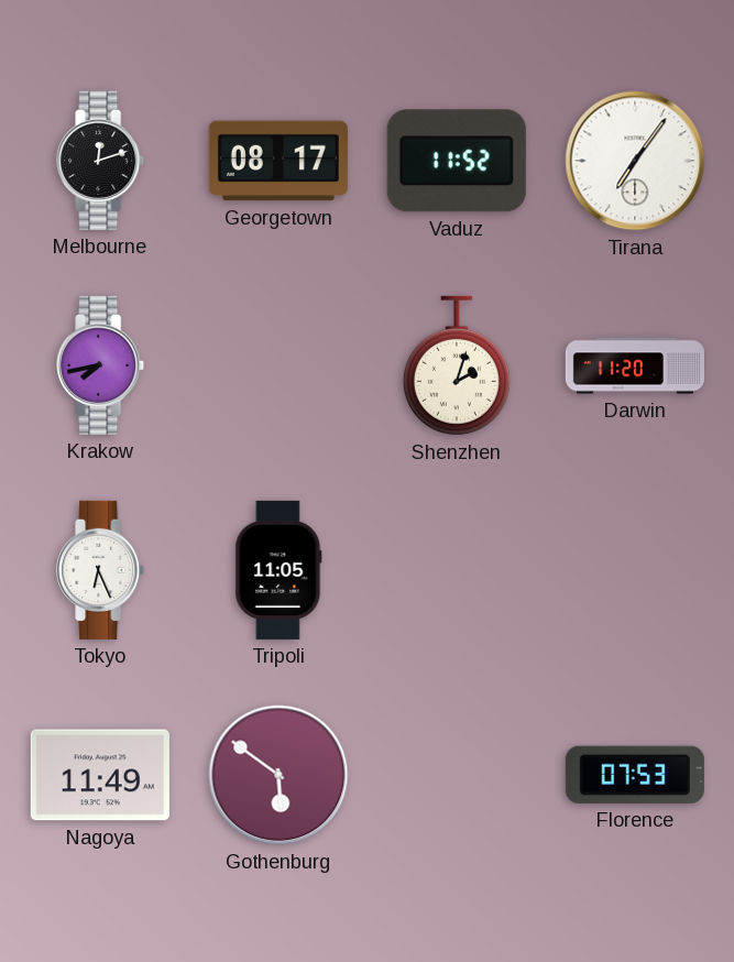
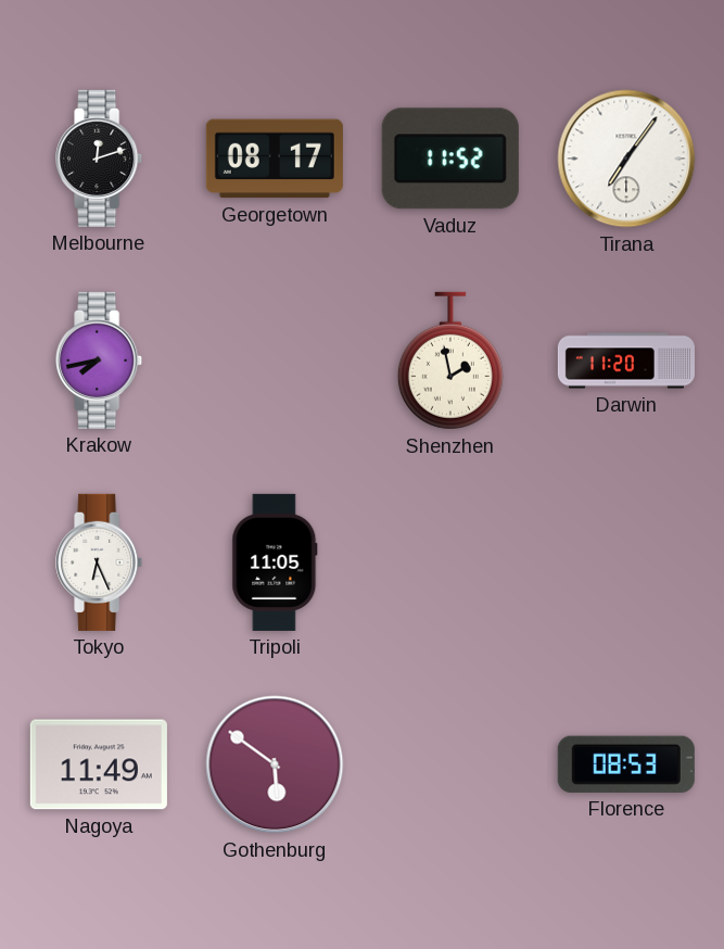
Shenzhen: 2:03 -> 1:58
Florence: 07:53 -> 08:53
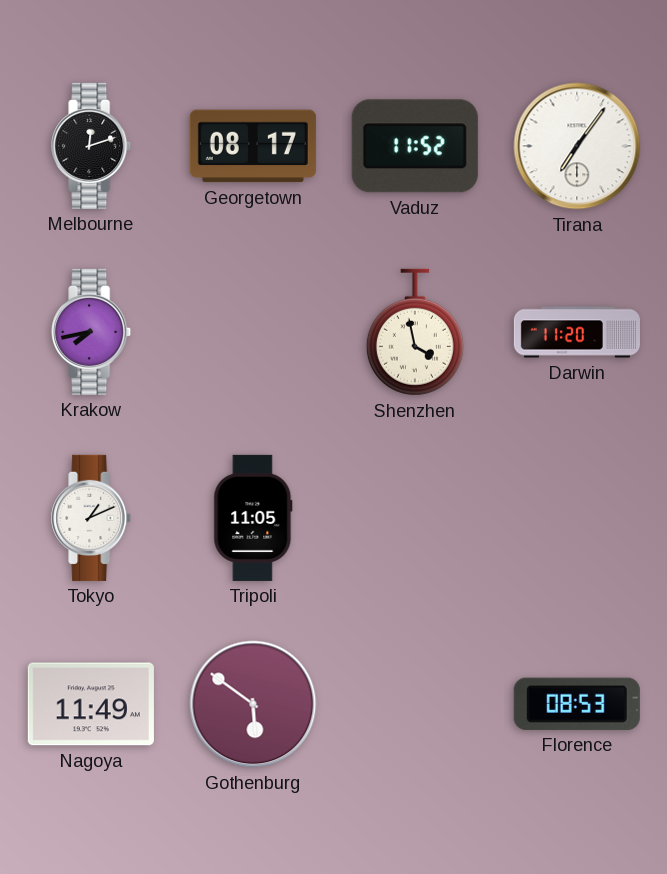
Shenzhen: 1:58 -> 3:58
Tokyo: 6:26 -> 1:11
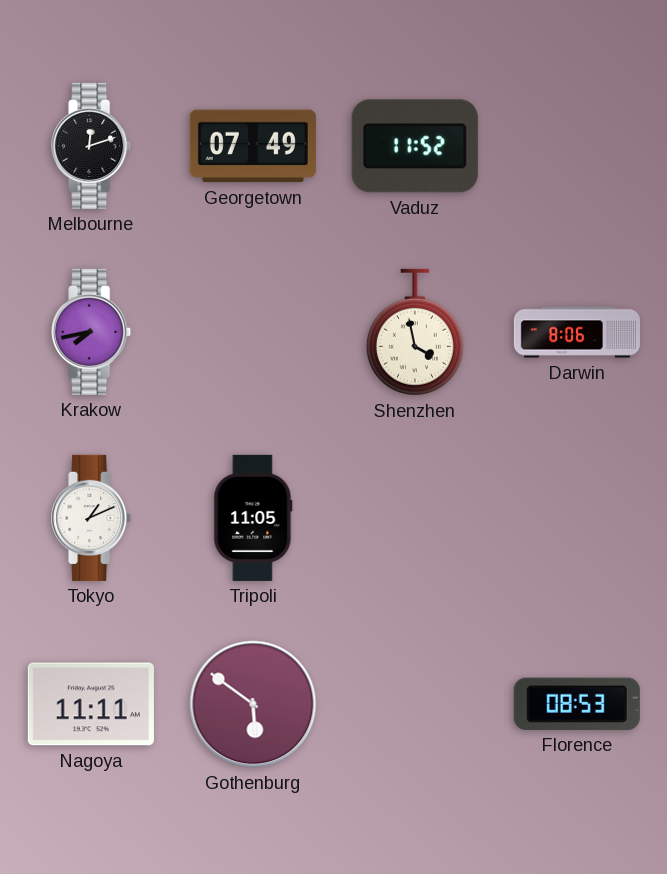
Georgetown: 08:17 -> 07:49
Tirana: 7:06 -> none
Darwin: 11:20 -> 8:06
Nagoya: 11:49 -> 11:11
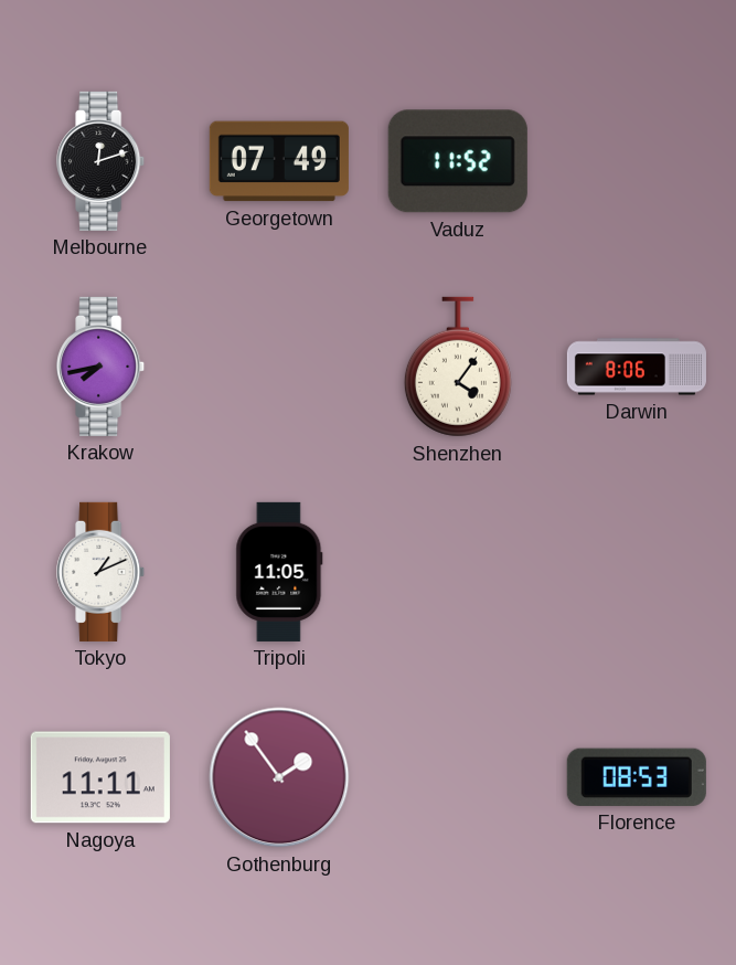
Shenzhen: 3:58 -> 4:06
Gothenburg: 5:51 -> 1:54
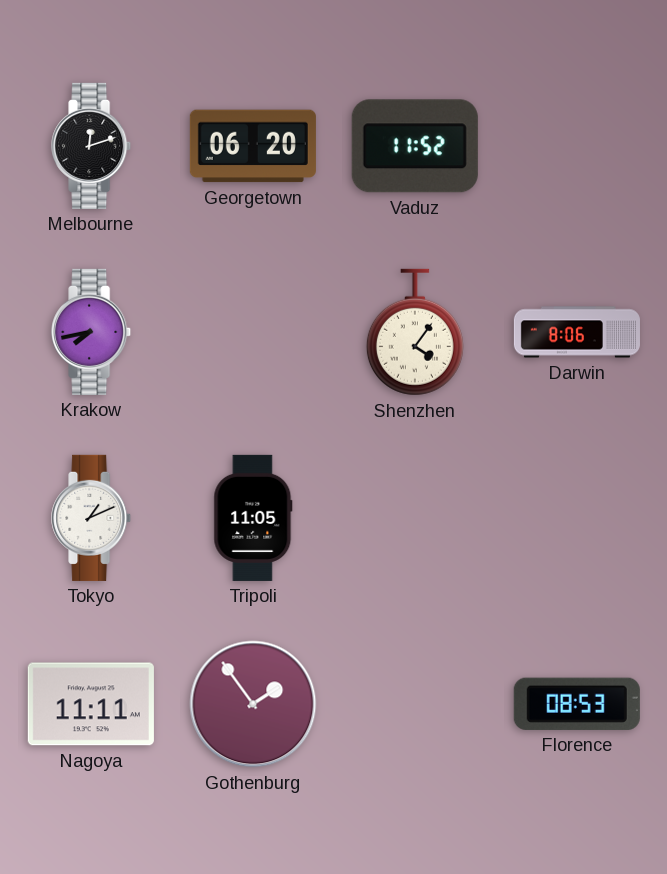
Georgetown: 07:49 -> 06:20
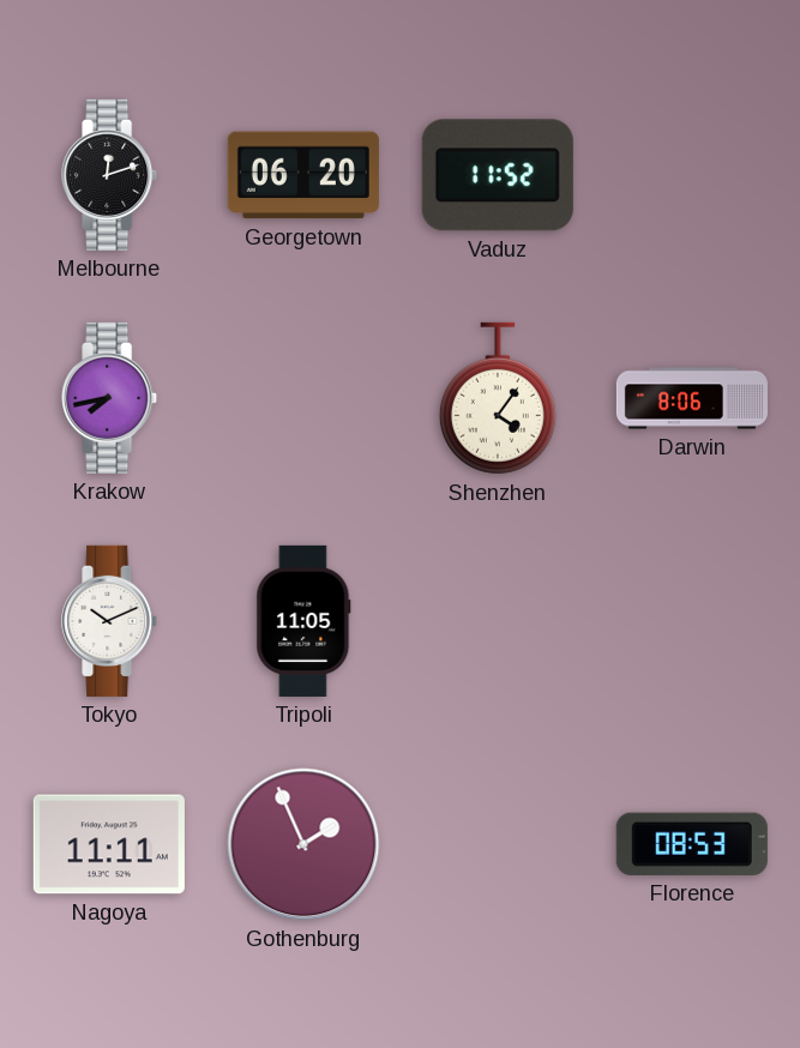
Tokyo: 1:11 -> 10:11
Gothenburg: 1:54 -> 1:56
